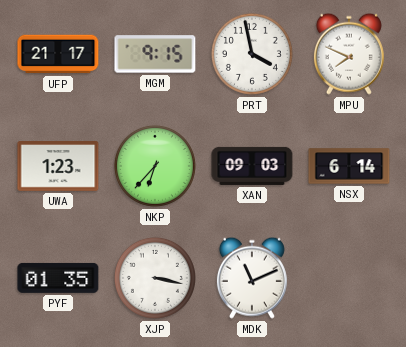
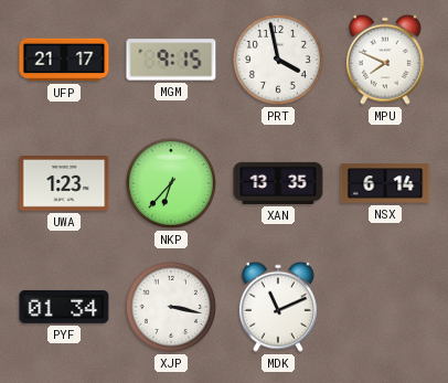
XAN: 09:03 -> 13:35
PYF: 01:35 -> 01:34
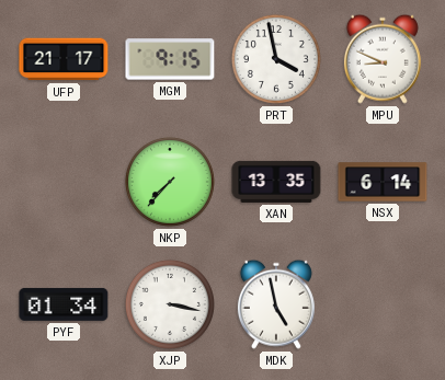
MPU: 7:49 -> 8:49
UWA: 1:23 -> none
NKP: 6:37 -> 7:37
MDK: 11:11 -> 4:58
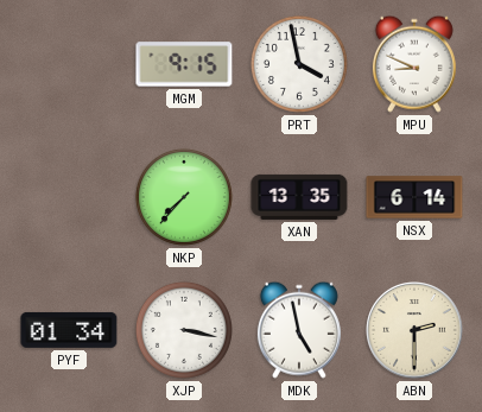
UFP: 21:17 -> none
ABN: none -> 2:30
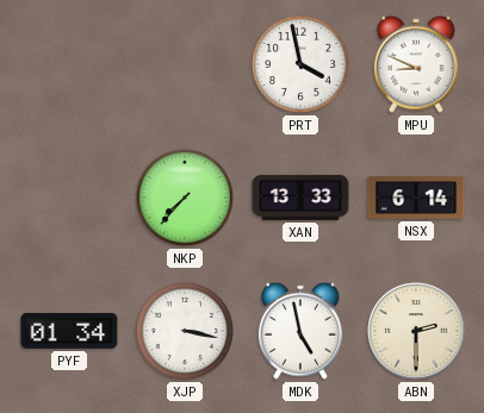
MGM: 9:15 -> none
XAN: 13:35 -> 13:33
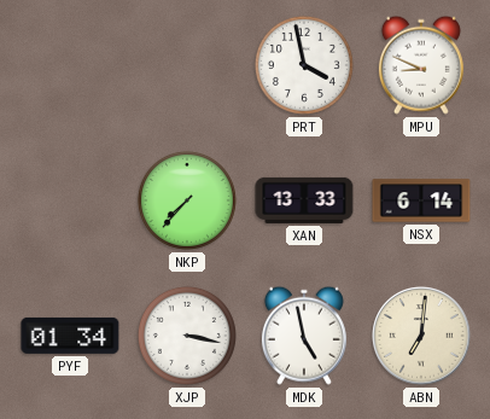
ABN: 2:30 -> 7:01
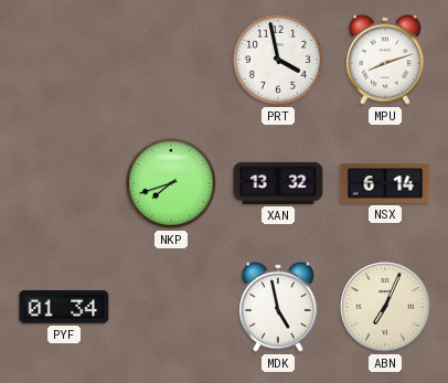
MPU: 8:49 -> 8:12
NKP: 7:37 -> 7:42
XAN: 13:33 -> 13:32
XJP: 3:17 -> none
ABN: 7:01 -> 7:04
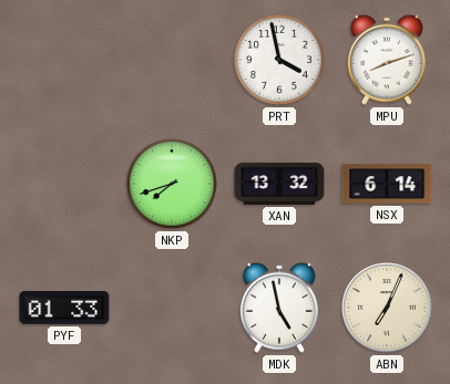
PYF: 01:34 -> 01:33
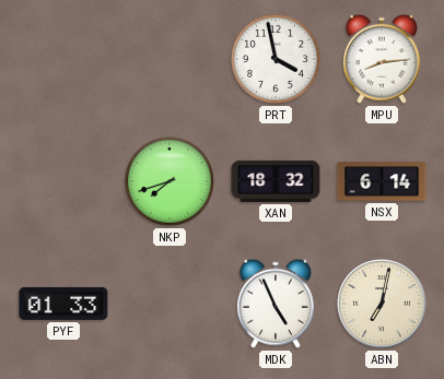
MPU: 8:12 -> 8:14
XAN: 13:32 -> 18:32
MDK: 4:58 -> 4:56
ABN: 7:04 -> 7:02
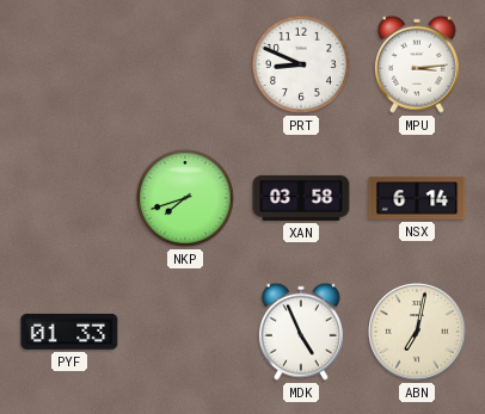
PRT: 3:58 -> 8:49
MPU: 8:14 -> 3:14
XAN: 18:32 -> 03:58
